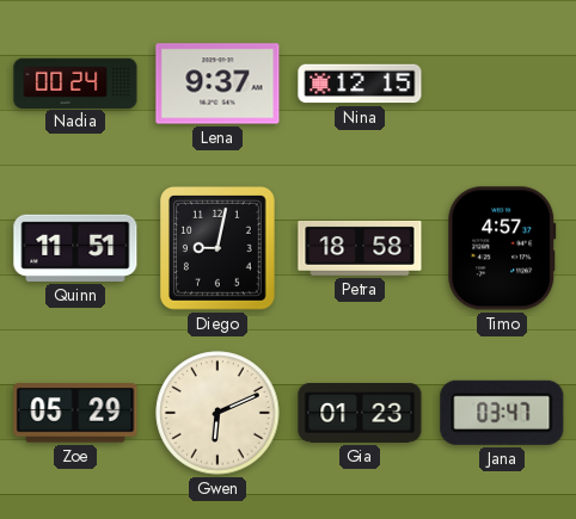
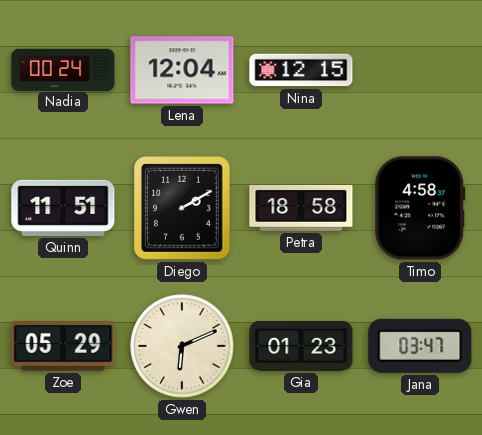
Lena: 9:37 -> 12:04
Diego: 9:02 -> 2:10
Timo: 4:57 -> 4:58
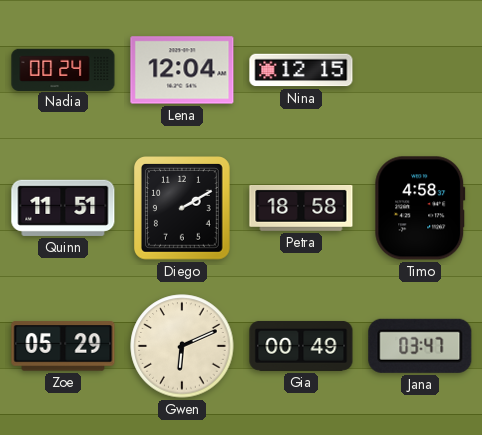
Gia: 01:23 -> 00:49
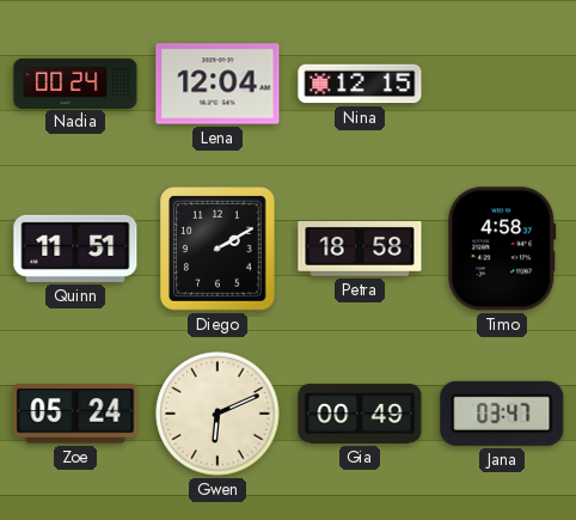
Zoe: 05:29 -> 05:24
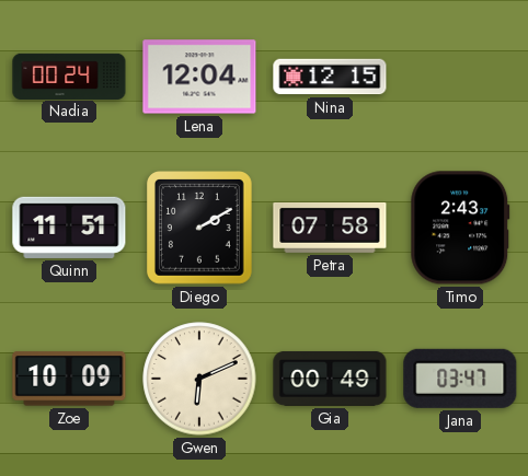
Petra: 18:58 -> 07:58
Timo: 4:58 -> 2:43
Zoe: 05:24 -> 10:09
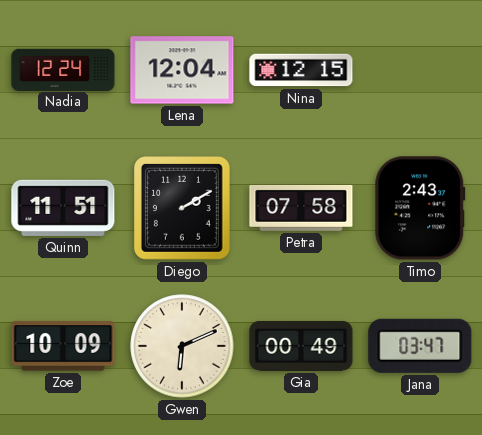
Nadia: 00:24 -> 12:24
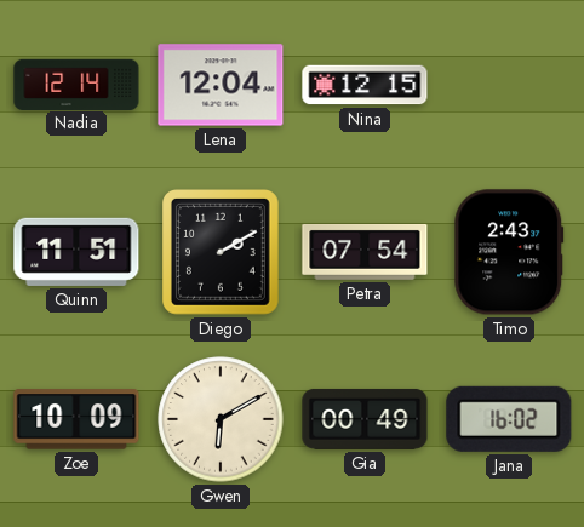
Nadia: 12:24 -> 12:14
Petra: 07:58 -> 07:54
Gwen: 6:11 -> 6:10
Jana: 03:47 -> 16:02
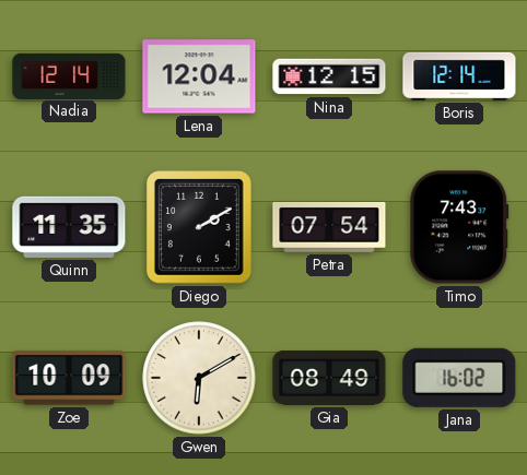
Boris: none -> 12:14
Quinn: 11:51 -> 11:35
Timo: 2:43 -> 7:43
Gia: 00:49 -> 08:49
